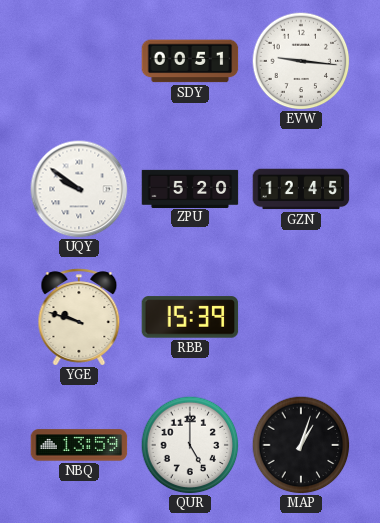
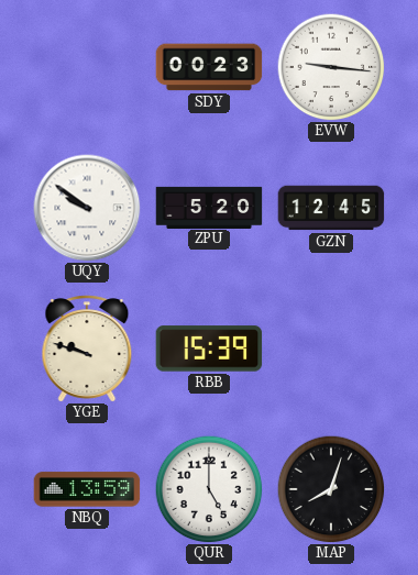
SDY: 00:51 -> 00:23
MAP: 1:03 -> 8:03
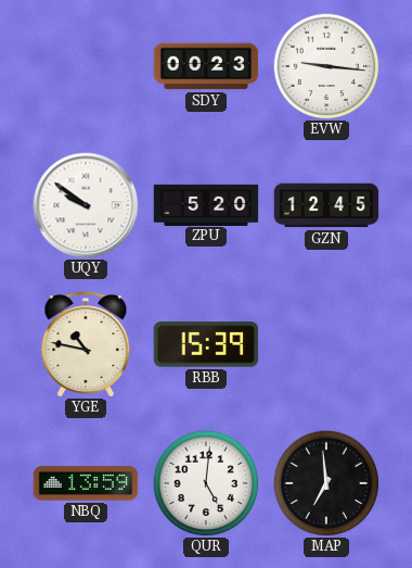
YGE: 9:48 -> 10:47
QUR: 5:00 -> 5:01
MAP: 8:03 -> 6:59
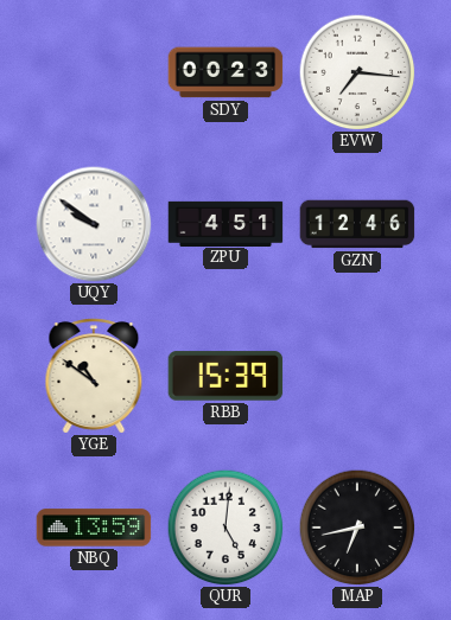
EVW: 9:16 -> 7:16
ZPU: 5:20 -> 4:51
GZN: 12:45 -> 12:46
YGE: 10:47 -> 10:51
MAP: 6:59 -> 6:43
